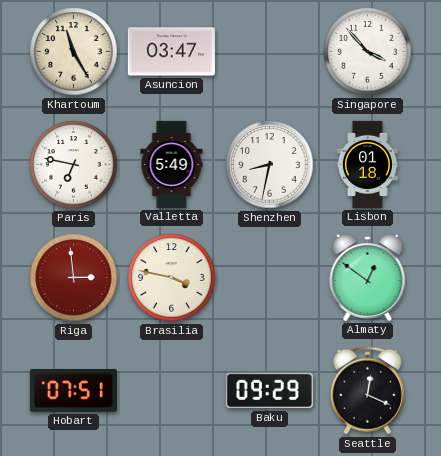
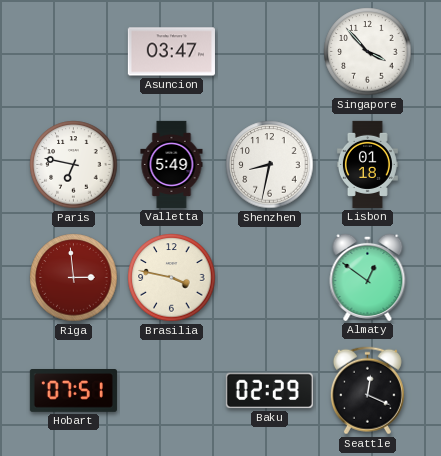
Khartoum: 11:25 -> none
Baku: 09:29 -> 02:29
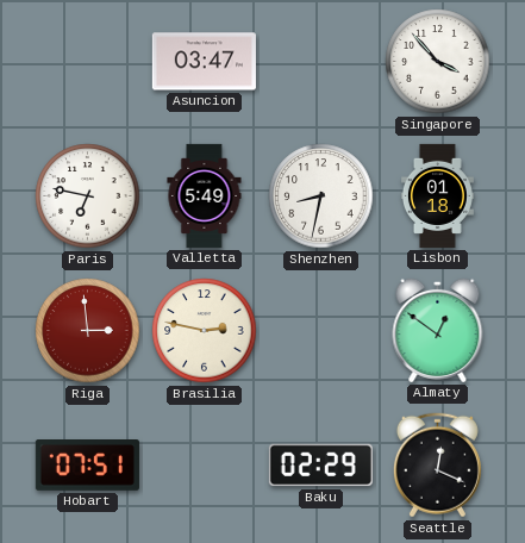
Brasilia: 3:47 -> 2:47
